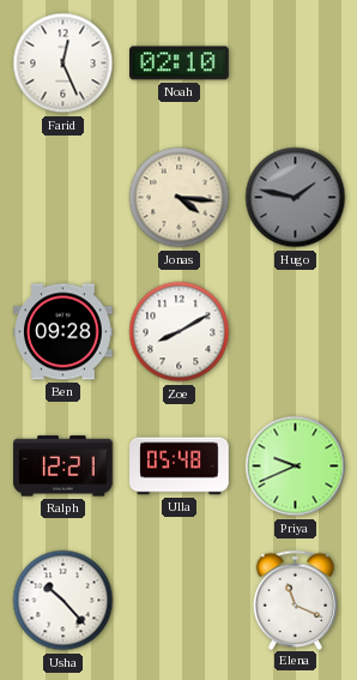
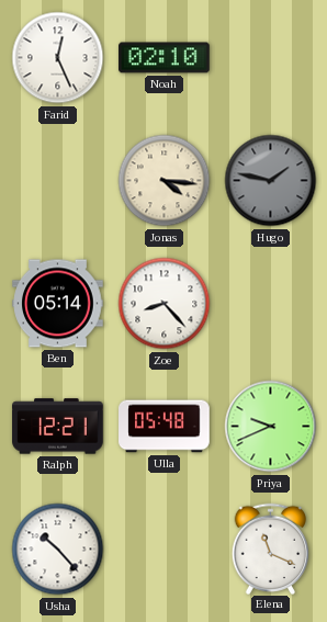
Ben: 09:28 -> 05:14
Zoe: 8:10 -> 8:23
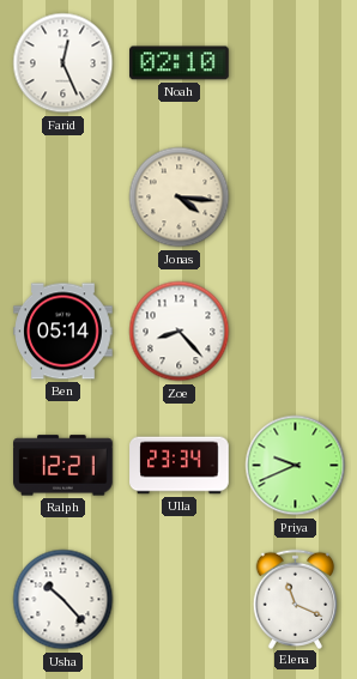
Hugo: 1:47 -> none
Ulla: 05:48 -> 23:34
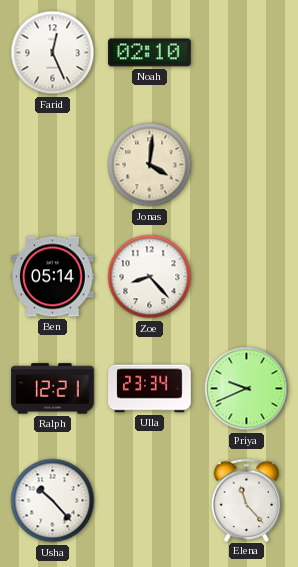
Jonas: 4:16 -> 4:01
Elena: 11:19 -> 11:23
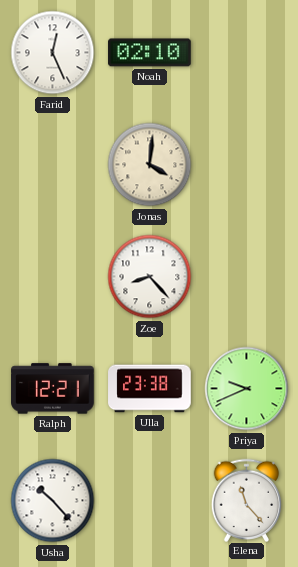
Ben: 05:14 -> none
Ulla: 23:34 -> 23:38
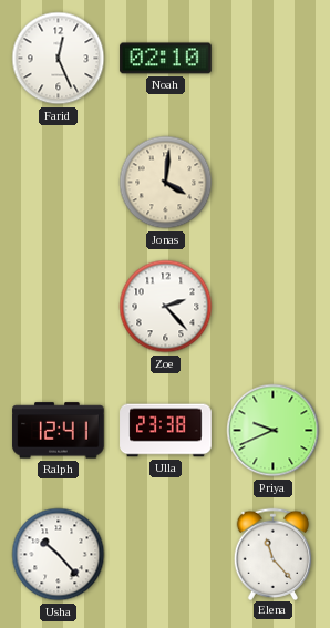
Zoe: 8:23 -> 2:23
Ralph: 12:21 -> 12:41
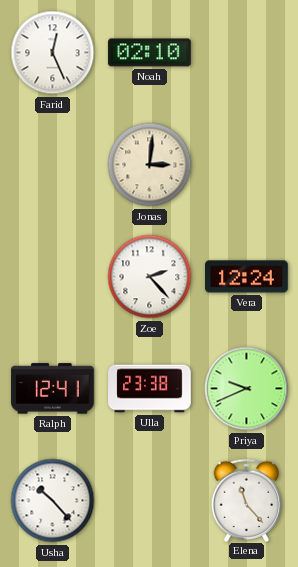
Jonas: 4:01 -> 3:01
Vera: none -> 12:24
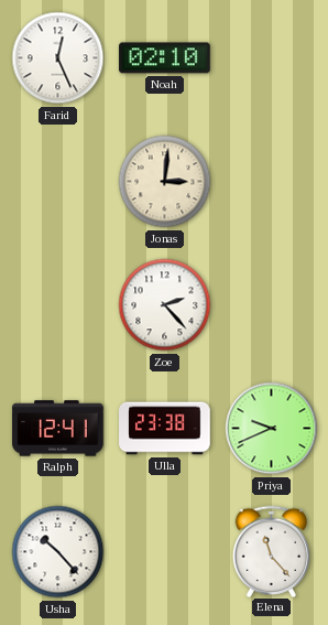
Vera: 12:24 -> none
